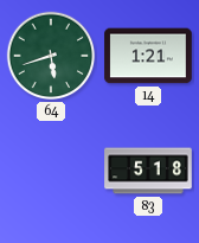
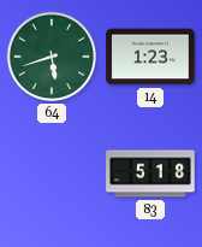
14: 1:21 -> 1:23
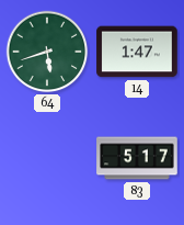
14: 1:23 -> 1:47
83: 5:18 -> 5:17
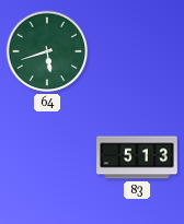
14: 1:47 -> none
83: 5:17 -> 5:13
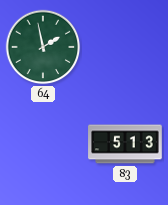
64: 5:42 -> 1:58
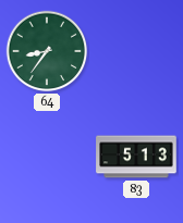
64: 1:58 -> 8:36
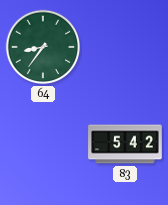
83: 5:13 -> 5:42
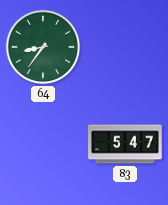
83: 5:42 -> 5:47
